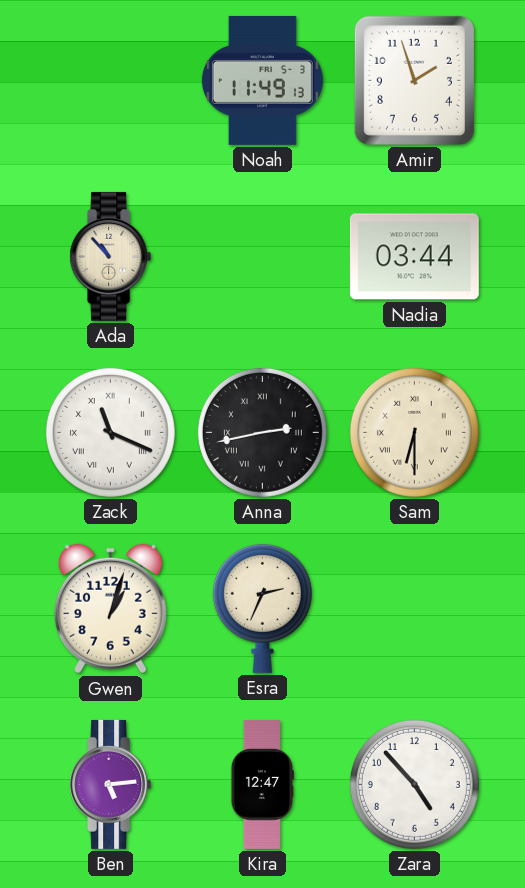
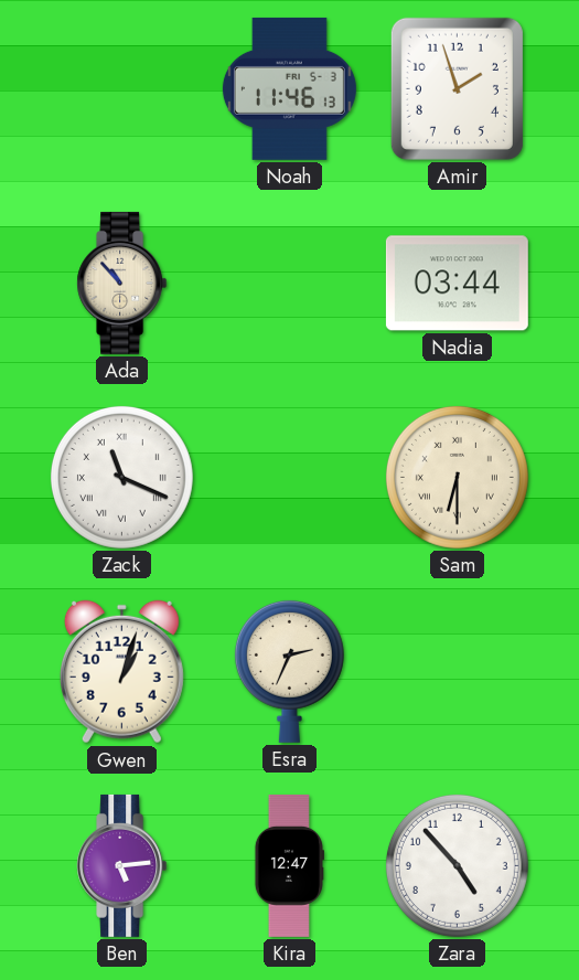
Noah: 11:49 -> 11:46
Anna: 2:43 -> none
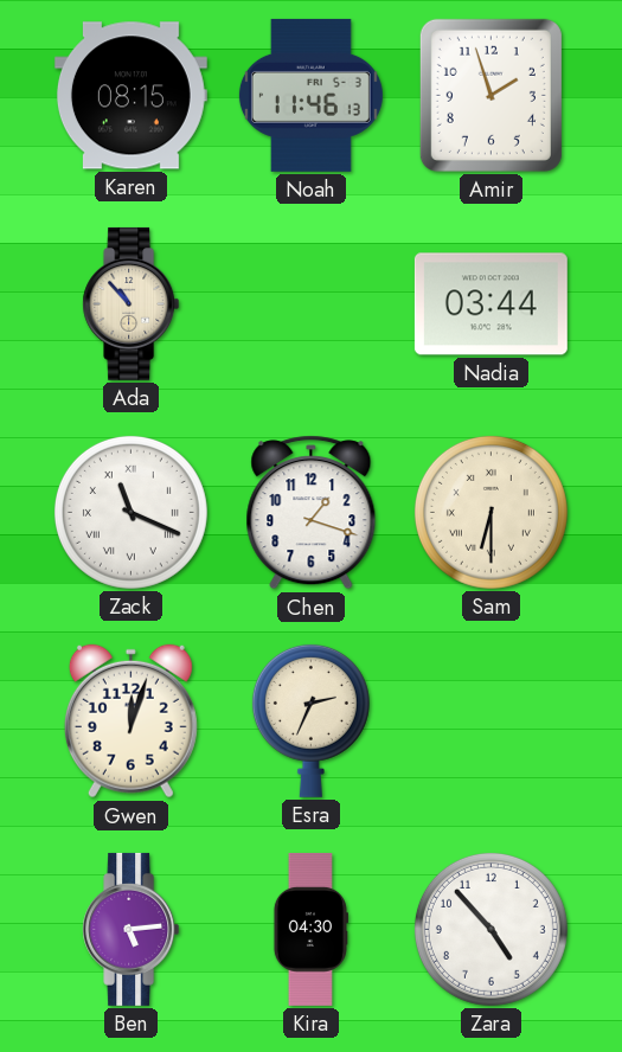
Karen: none -> 08:15
Chen: none -> 1:18
Gwen: 1:03 -> 12:03
Kira: 12:47 -> 04:30
